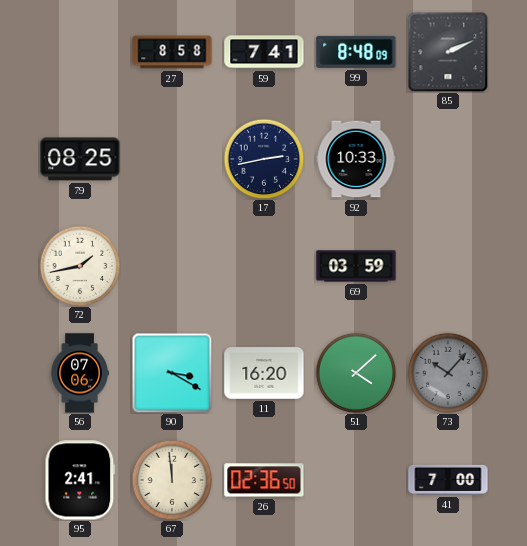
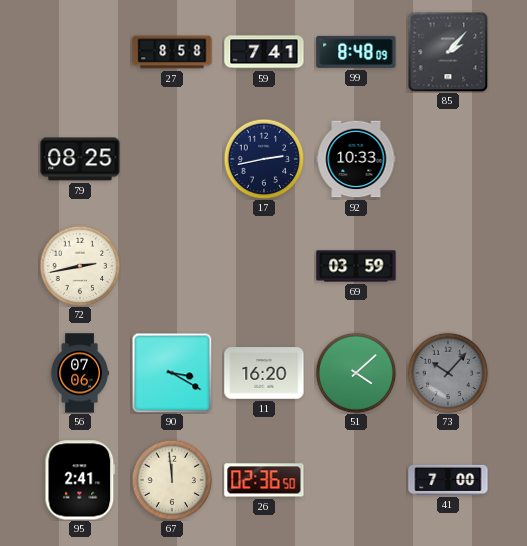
85: 2:11 -> 2:07
72: 1:43 -> 2:43
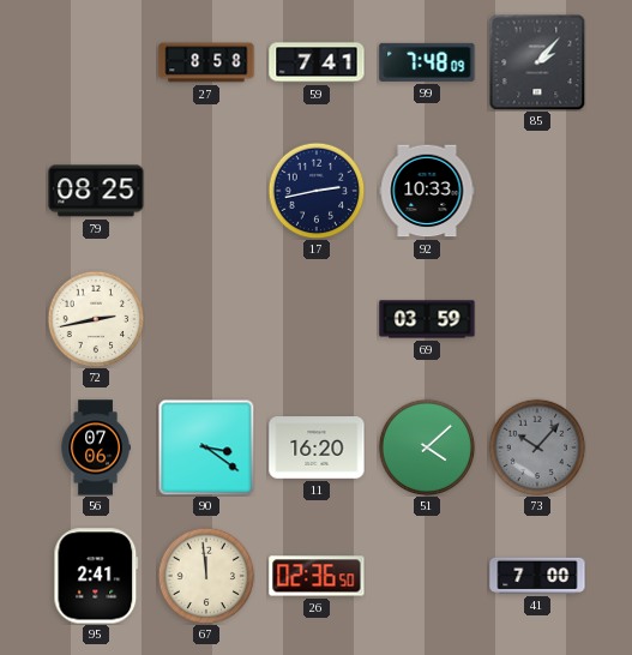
99: 8:48 -> 7:48
90: 3:20 -> 3:21
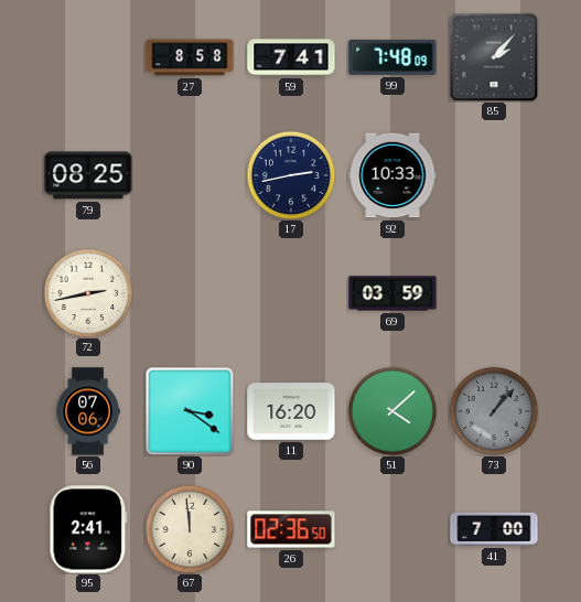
73: 10:07 -> 1:07
